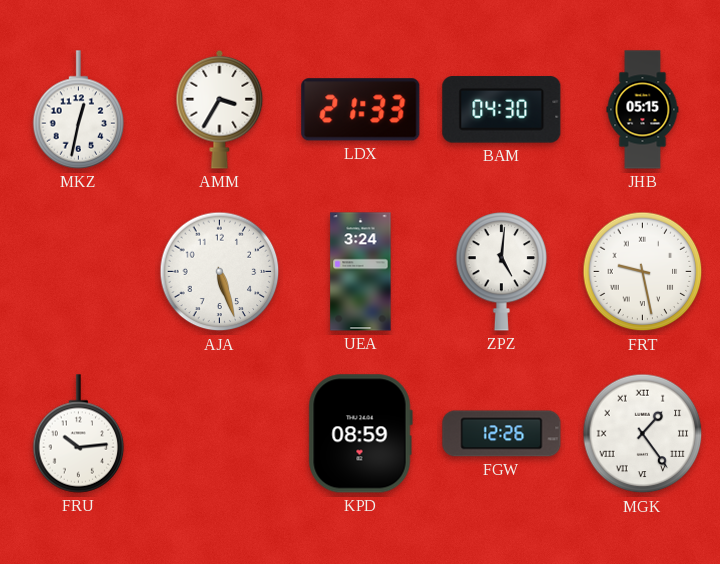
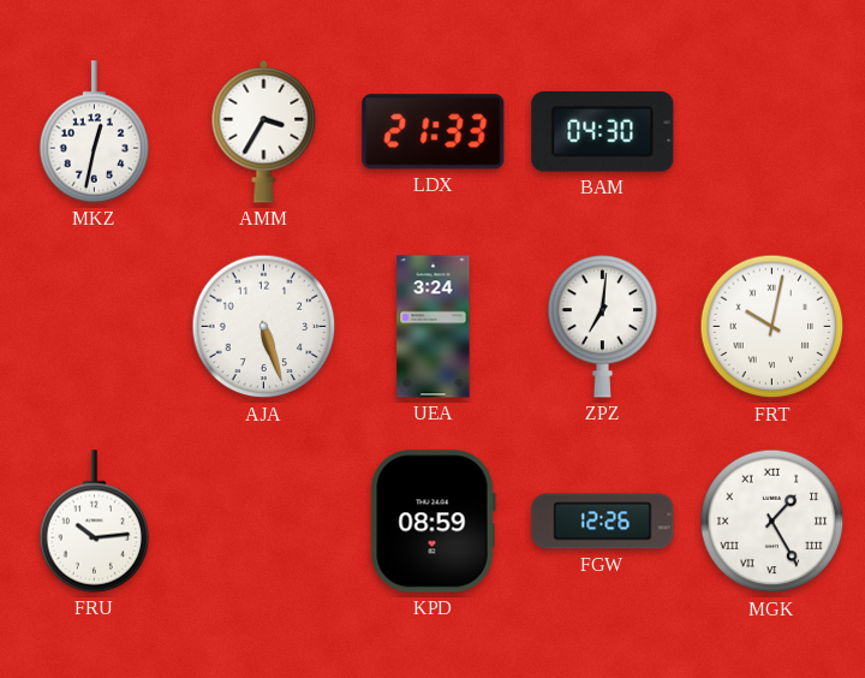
JHB: 05:15 -> none
ZPZ: 5:01 -> 7:01
FRT: 9:28 -> 10:02
MGK: 1:24 -> 1:25
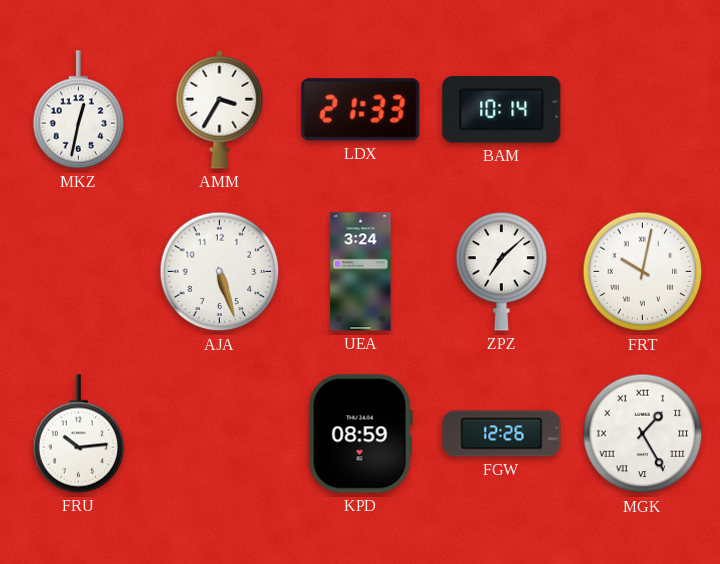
BAM: 04:30 -> 10:14
ZPZ: 7:01 -> 7:08
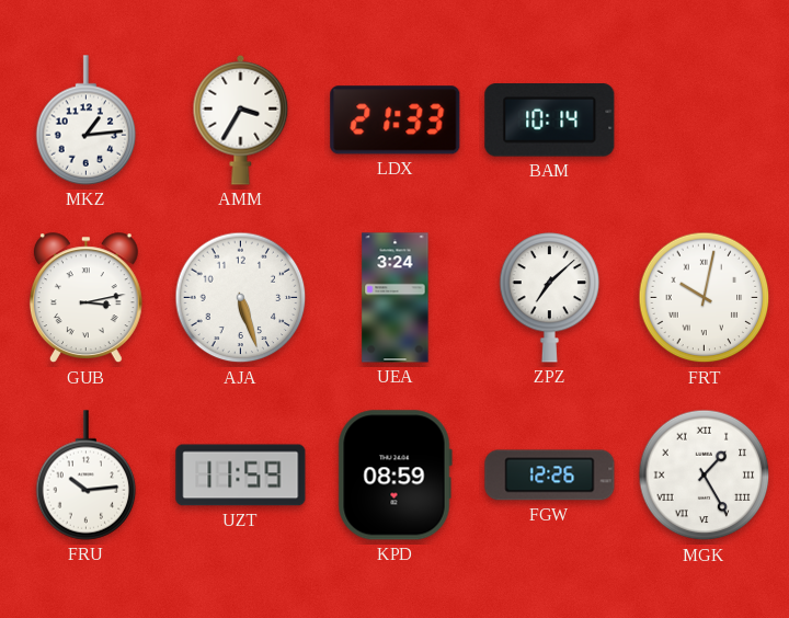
MKZ: 12:32 -> 1:14
GUB: none -> 3:13
UZT: none -> 11:59
